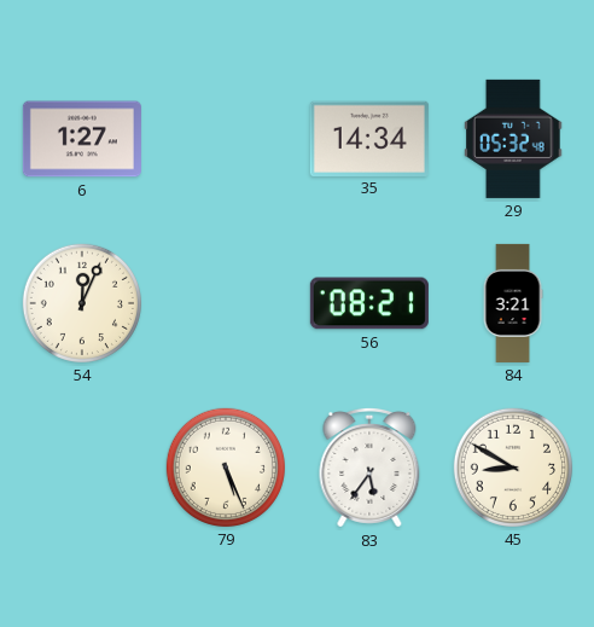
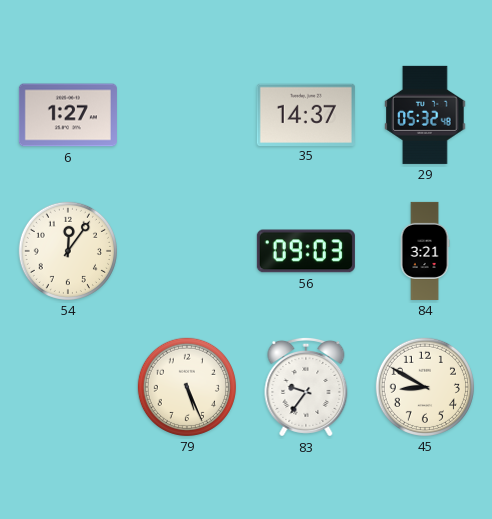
35: 14:34 -> 14:37
54: 12:04 -> 12:06
56: 08:21 -> 09:03
83: 5:36 -> 9:36
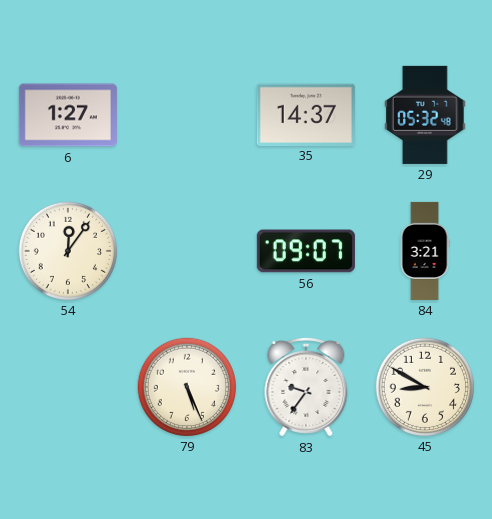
56: 09:03 -> 09:07
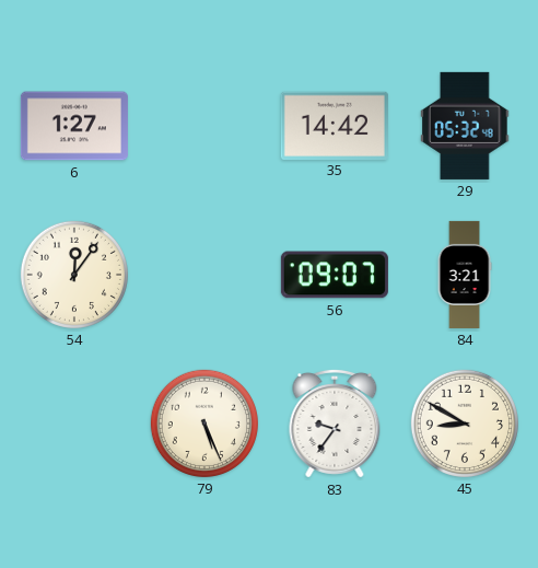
35: 14:37 -> 14:42
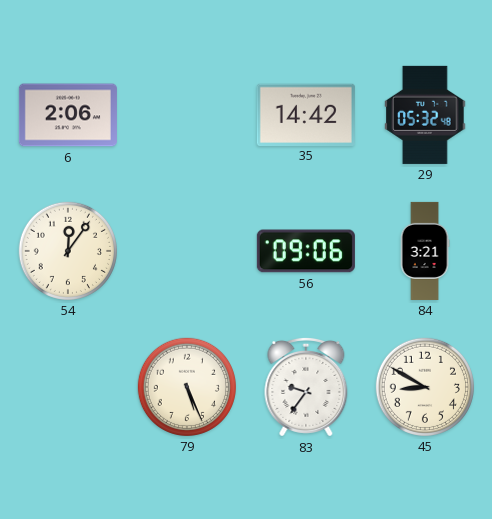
6: 1:27 -> 2:06
56: 09:07 -> 09:06
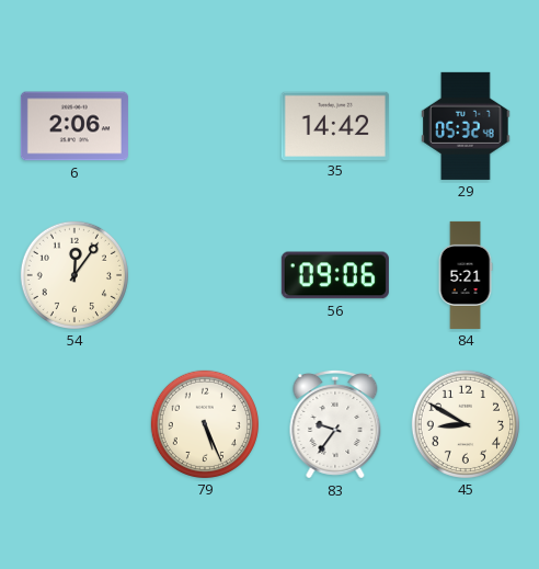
84: 3:21 -> 5:21
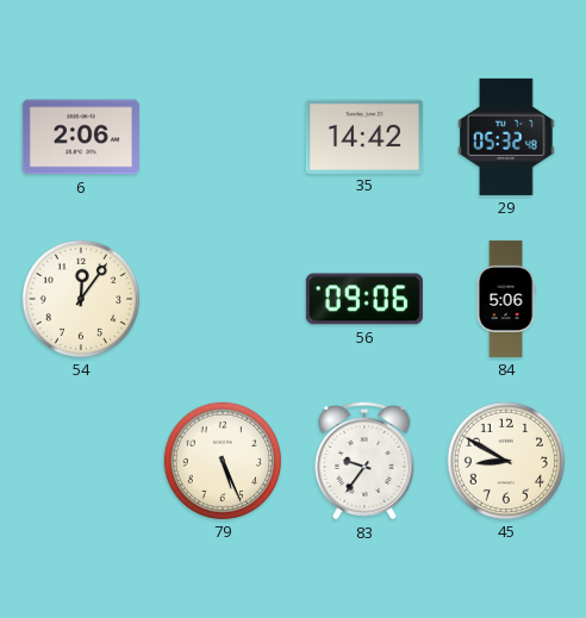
84: 5:21 -> 5:06
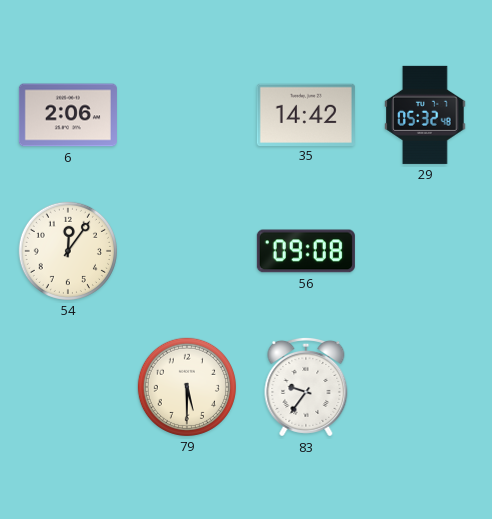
56: 09:06 -> 09:08
84: 5:06 -> none
79: 5:26 -> 5:30
45: 8:50 -> none
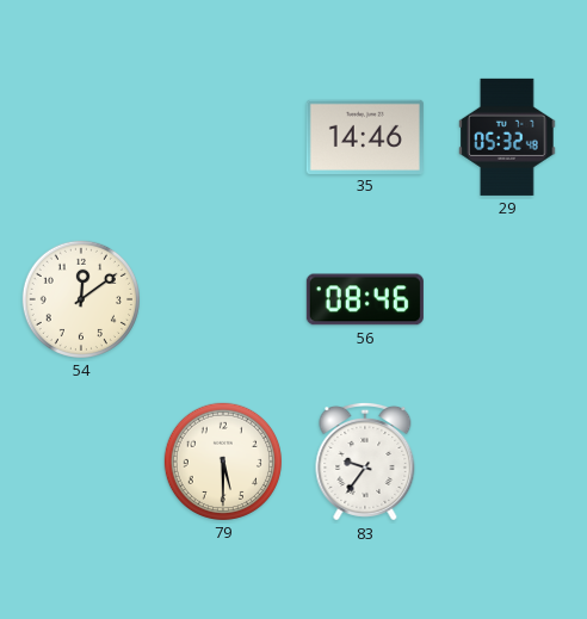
6: 2:06 -> none
35: 14:42 -> 14:46
54: 12:06 -> 12:09
56: 09:08 -> 08:46
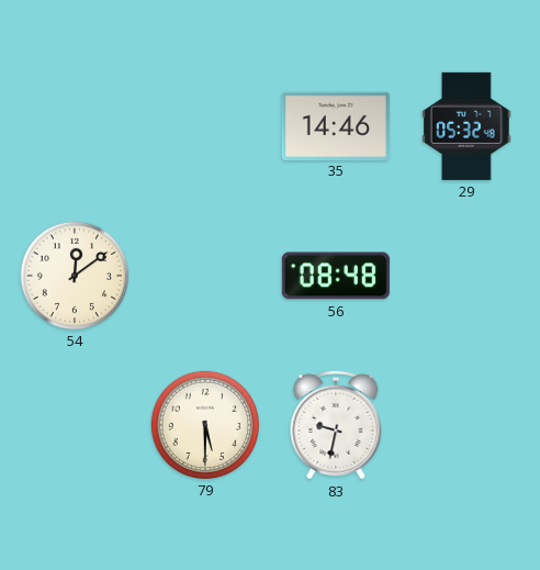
56: 08:46 -> 08:48
83: 9:36 -> 9:32
